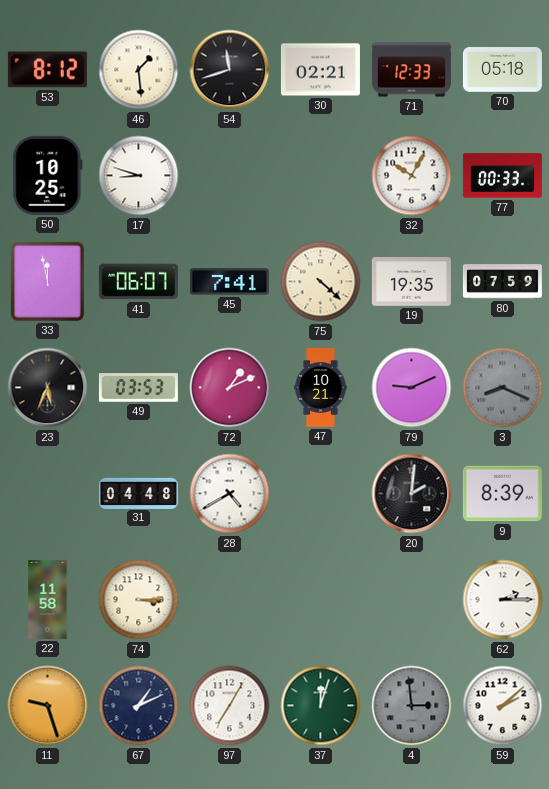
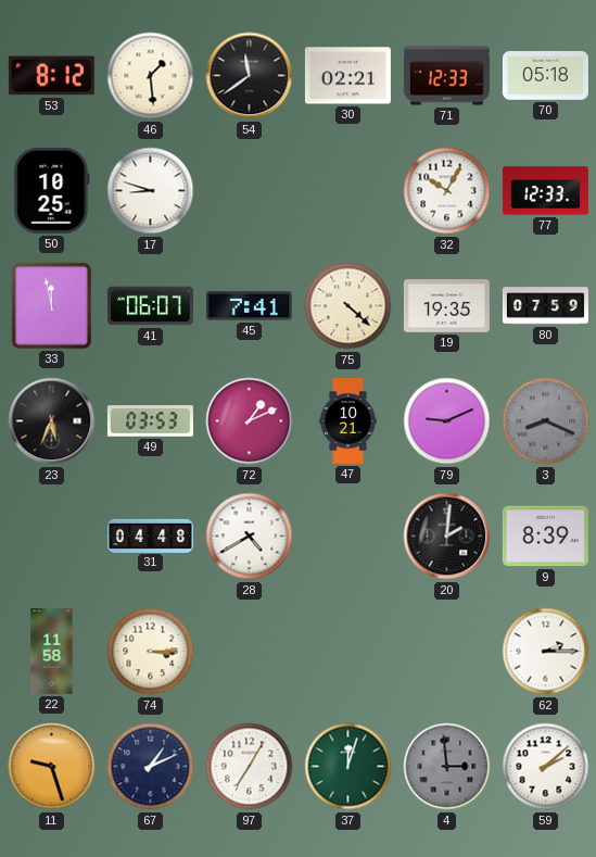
54: 11:42 -> 11:39
77: 00:33 -> 12:33
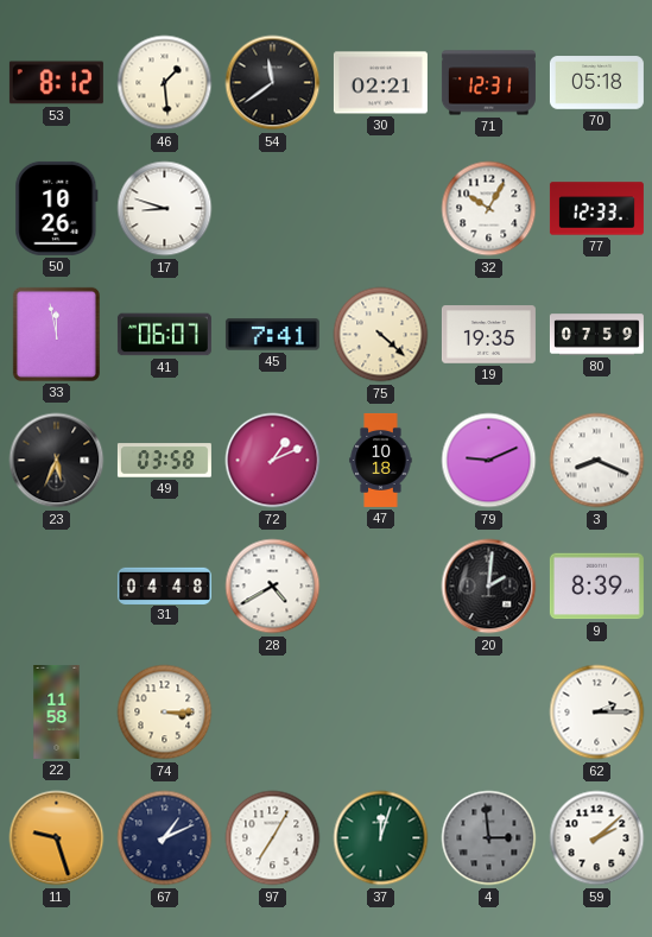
71: 12:33 -> 12:31
50: 10:25 -> 10:26
49: 03:53 -> 03:58
47: 10:21 -> 10:18
3 dial: grey -> white
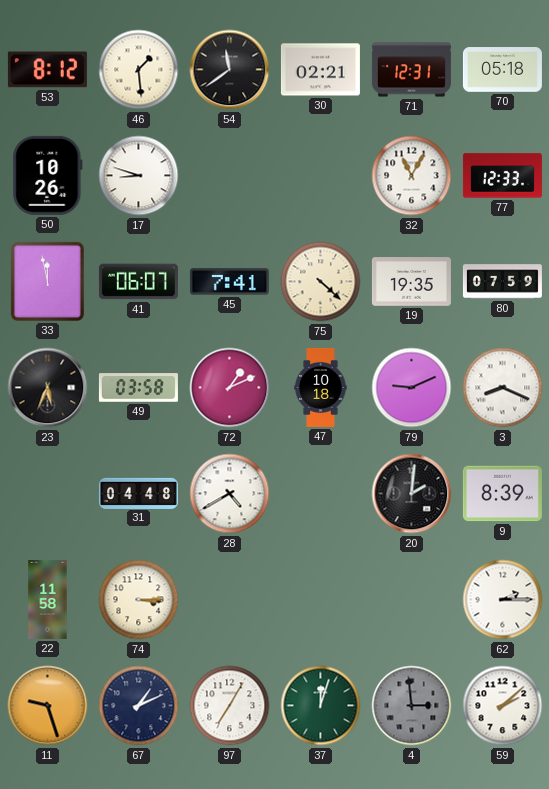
32: 10:05 -> 11:05
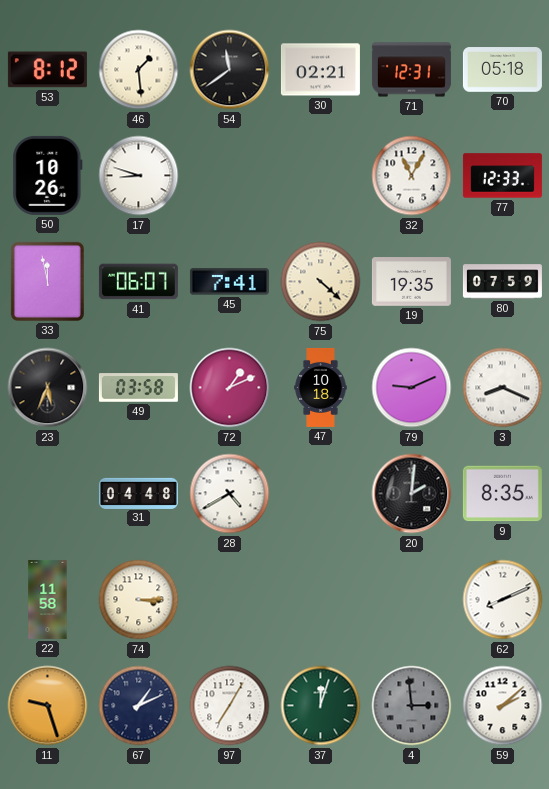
9: 8:39 -> 8:35
62: 2:15 -> 8:11
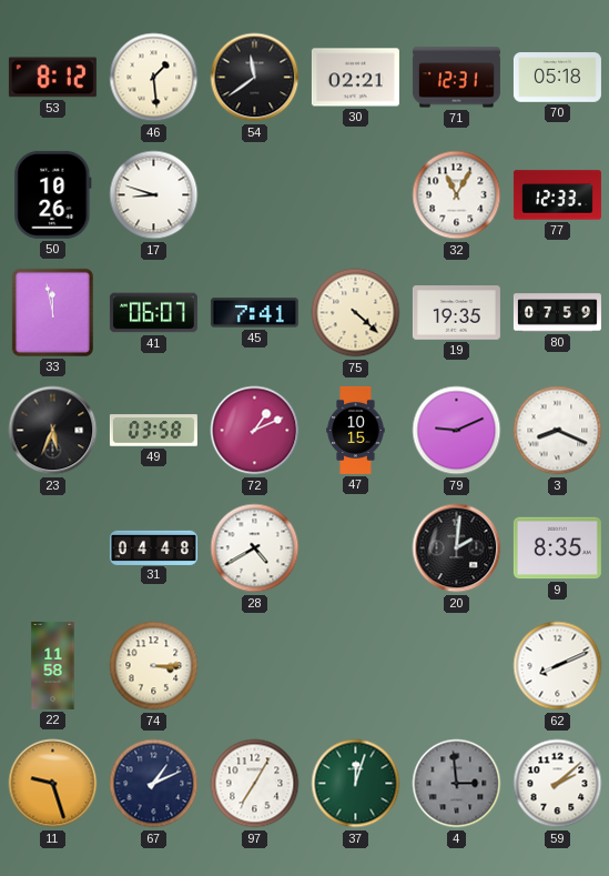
47: 10:18 -> 10:15
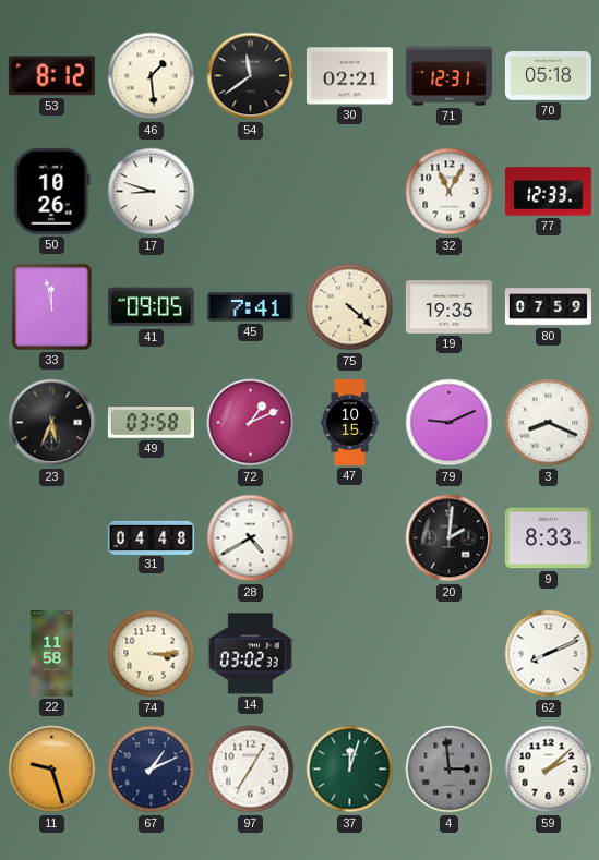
41: 06:07 -> 09:05
9: 8:35 -> 8:33
14: none -> 03:02
